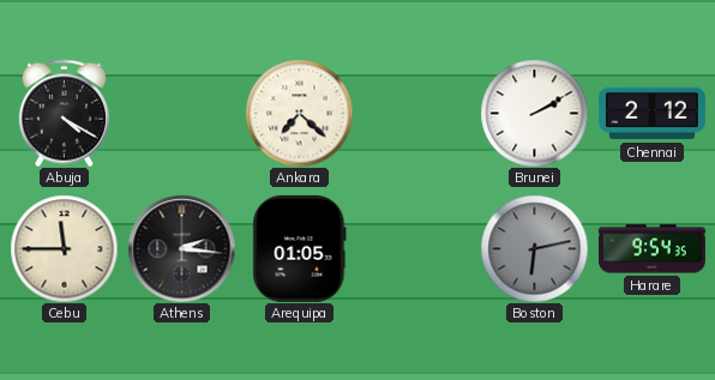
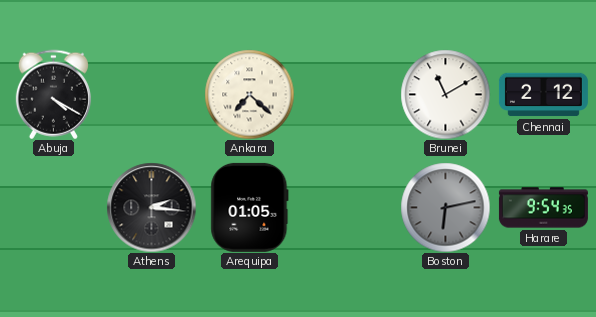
Brunei: 2:10 -> 11:10
Cebu: 11:45 -> none
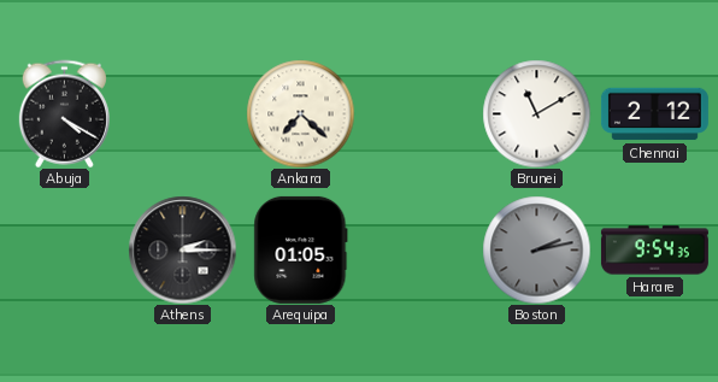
Athens: 2:16 -> 2:15
Boston: 6:13 -> 2:13
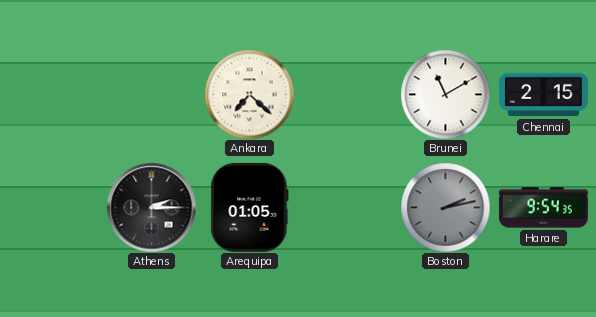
Abuja: 4:20 -> none
Chennai: 2:12 -> 2:15
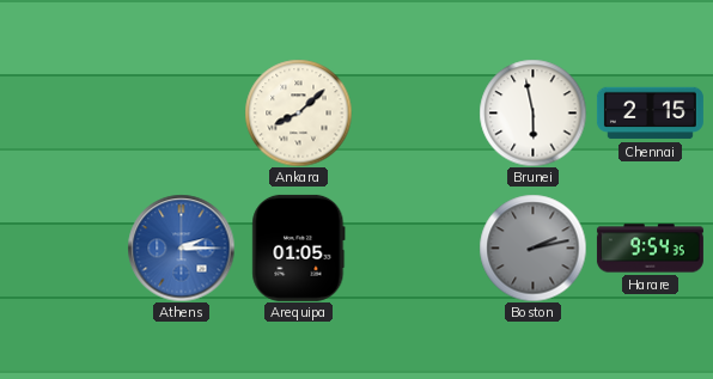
Ankara: 7:22 -> 8:08
Brunei: 11:10 -> 5:58
Athens dial: black -> blue
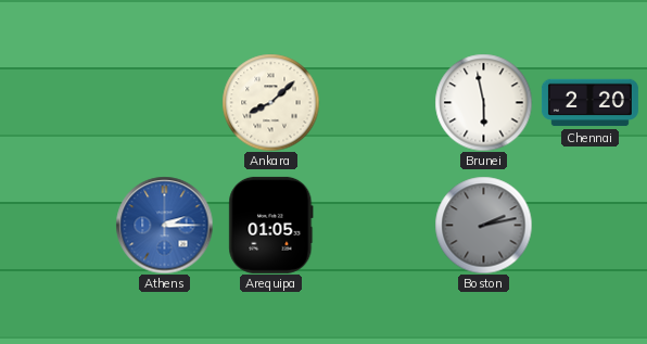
Chennai: 2:15 -> 2:20
Harare: 9:54 -> none
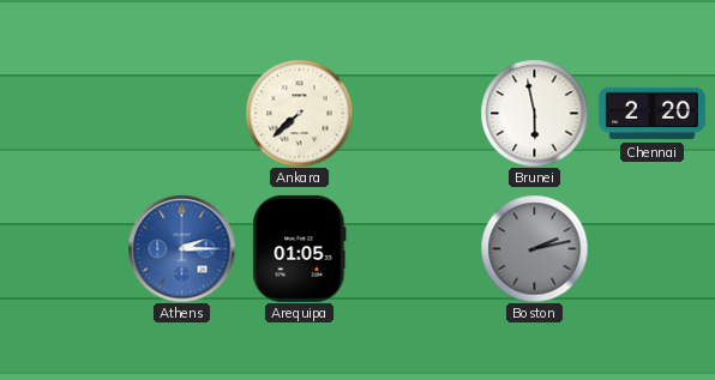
Ankara: 8:08 -> 7:38
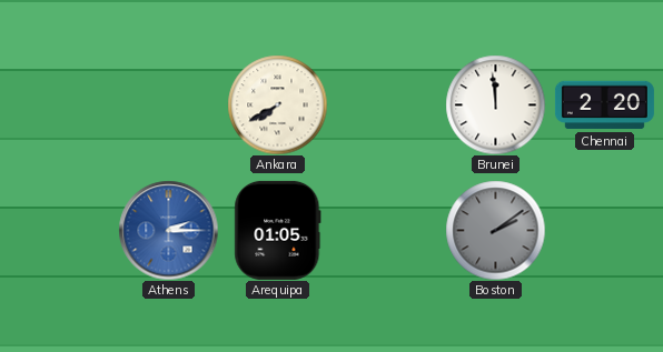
Ankara: 7:38 -> 7:40
Brunei: 5:58 -> 11:59
Boston: 2:13 -> 2:09
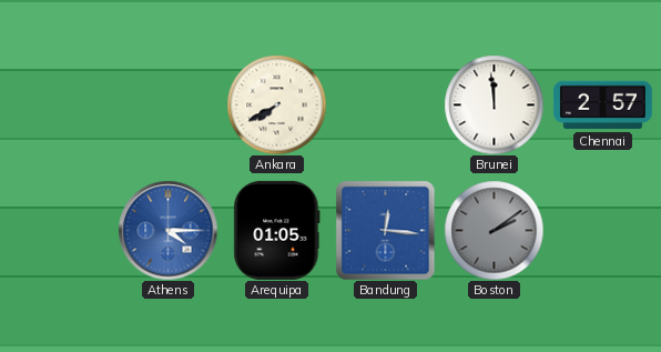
Chennai: 2:20 -> 2:57
Athens: 2:15 -> 4:15
Bandung: none -> 12:16
